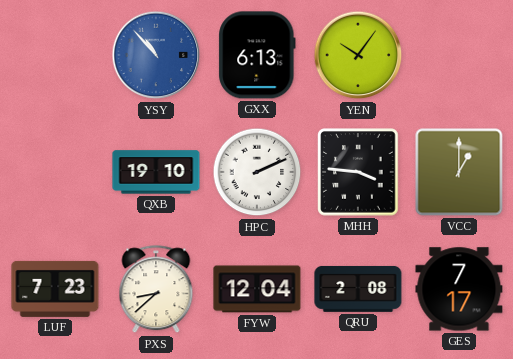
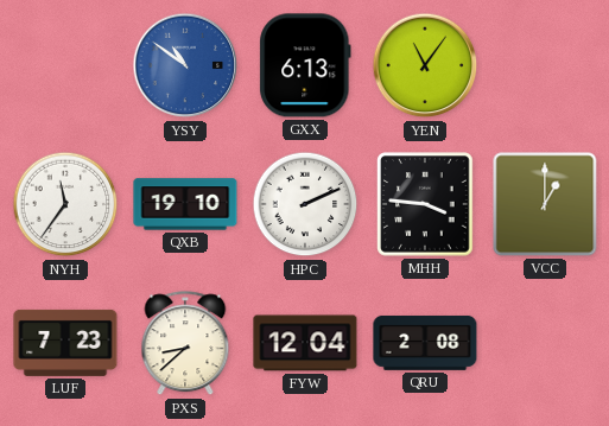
YSY: 10:53 -> 10:51
YEN: 10:06 -> 11:06
NYH: none -> 11:36
GES: 7:17 -> none
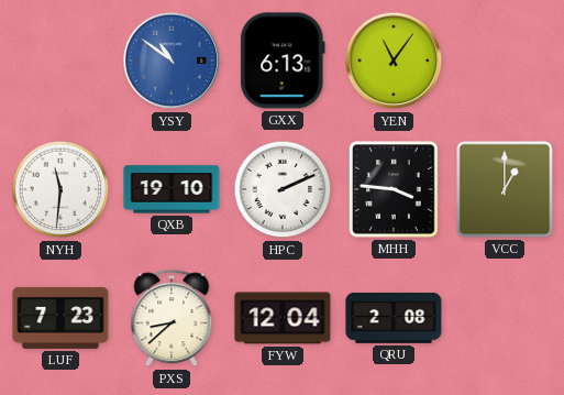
NYH: 11:36 -> 11:31
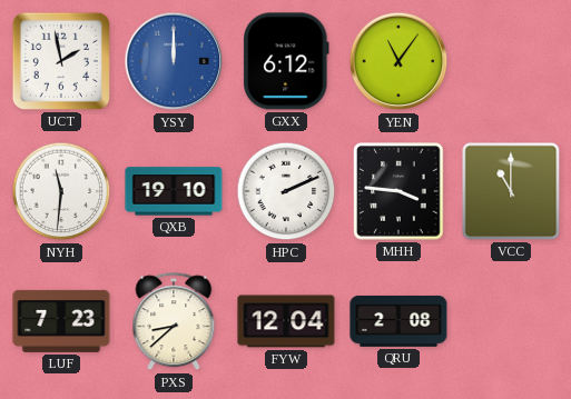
UCT: none -> 1:58
YSY: 10:51 -> 12:00
GXX: 6:13 -> 6:12
VCC: 1:00 -> 11:00
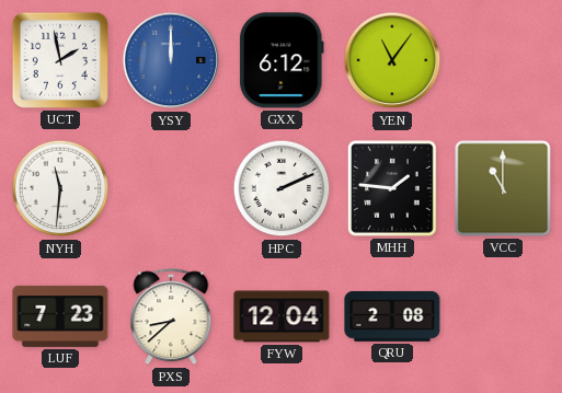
QXB: 19:10 -> none
MHH: 3:46 -> 1:46
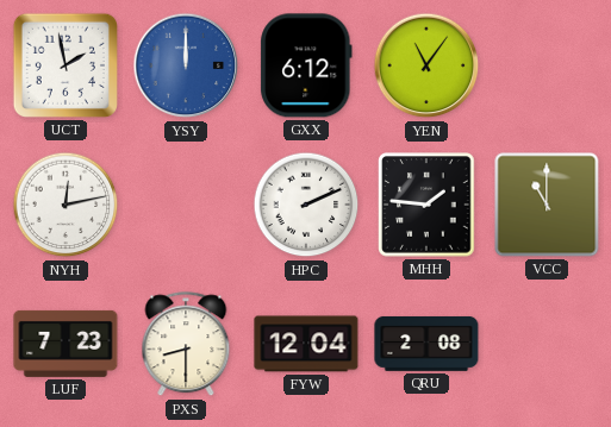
NYH: 11:31 -> 12:13
PXS: 8:38 -> 8:30
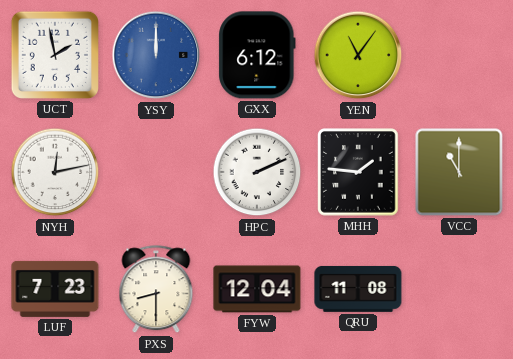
QRU: 2:08 -> 11:08
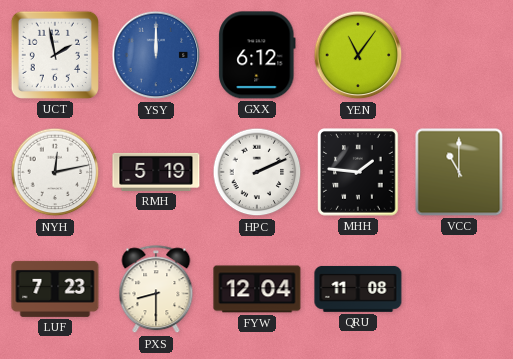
RMH: none -> 5:19
